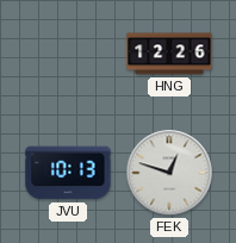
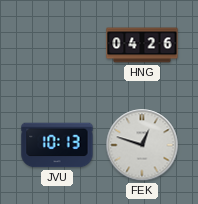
HNG: 12:26 -> 04:26
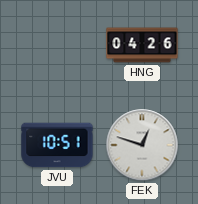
JVU: 10:13 -> 10:51
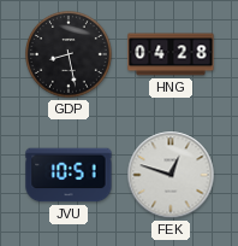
GDP: none -> 8:28
HNG: 04:26 -> 04:28
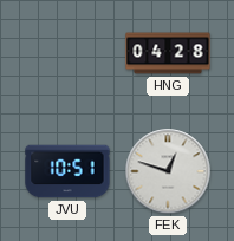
GDP: 8:28 -> none
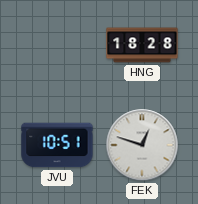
HNG: 04:28 -> 18:28
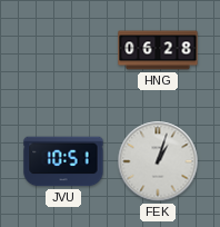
HNG: 18:28 -> 06:28
FEK: 12:48 -> 1:03
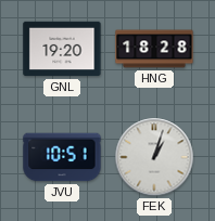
GNL: none -> 19:20
HNG: 06:28 -> 18:28
